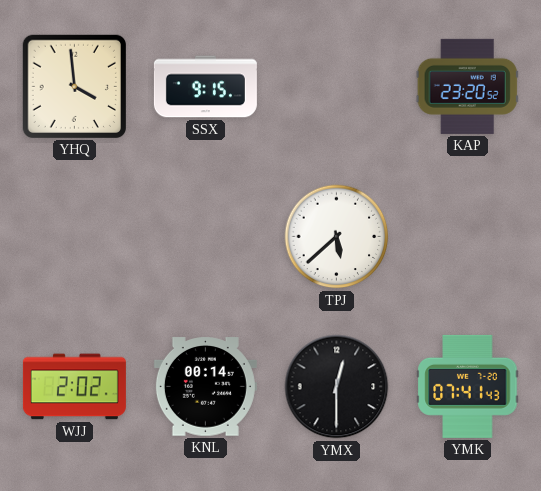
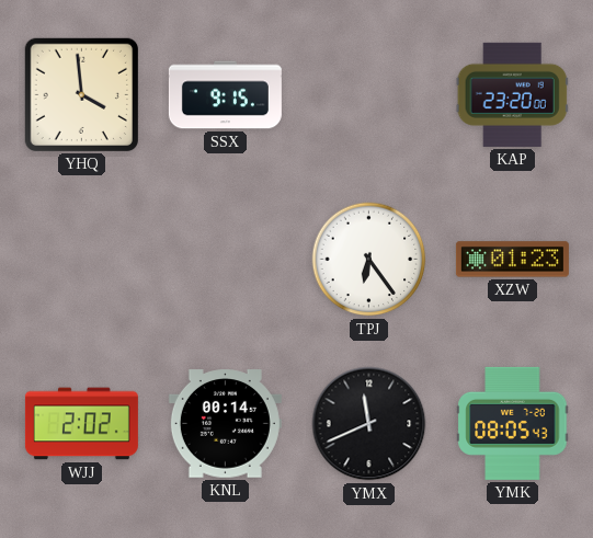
KAP: 23:20:52 -> 23:20:00
TPJ: 5:38 -> 6:24
XZW: none -> 01:23
YMX: 12:30 -> 11:41
YMK: 07:41 -> 08:05
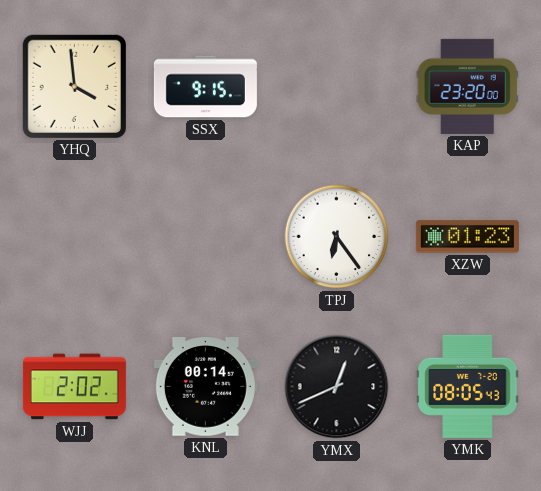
YMX: 11:41 -> 12:41
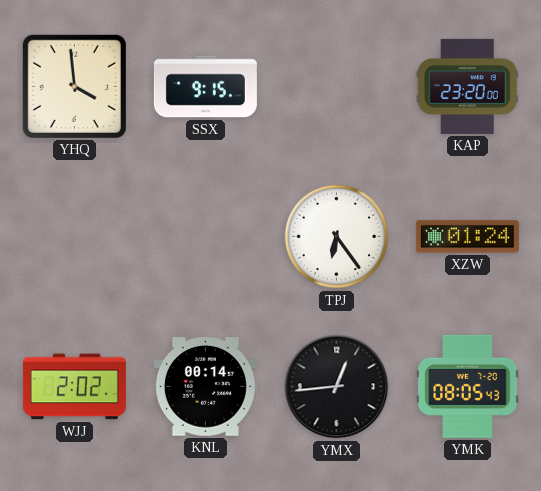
XZW: 01:23 -> 01:24
YMX: 12:41 -> 12:44
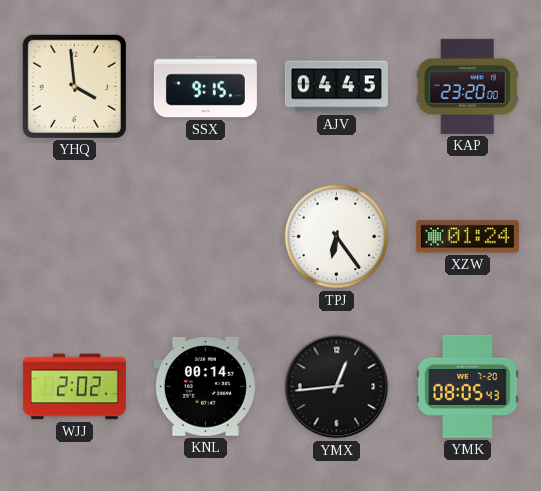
AJV: none -> 04:45
